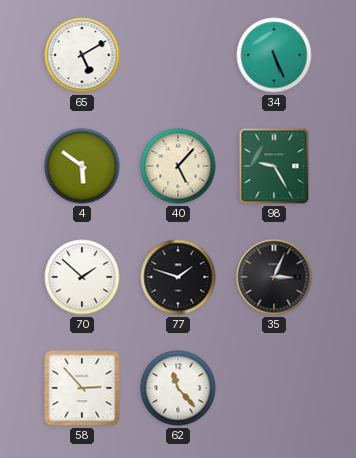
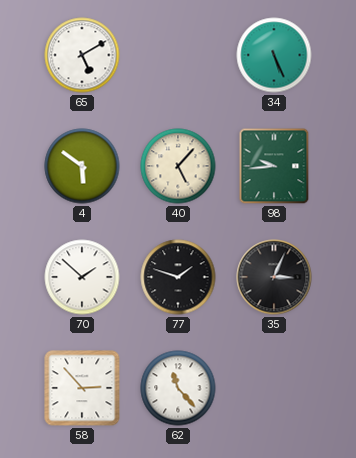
98: 9:25 -> 9:44
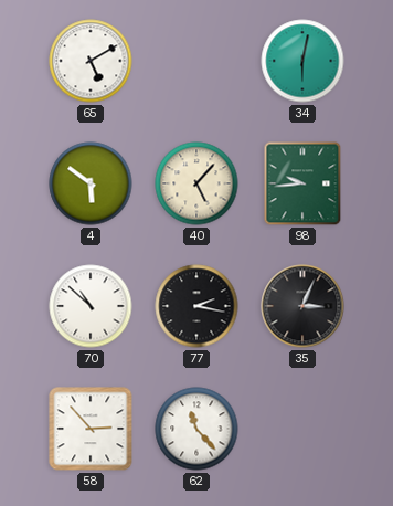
34: 5:26 -> 6:02
70: 1:52 -> 10:52
77: 1:48 -> 2:17
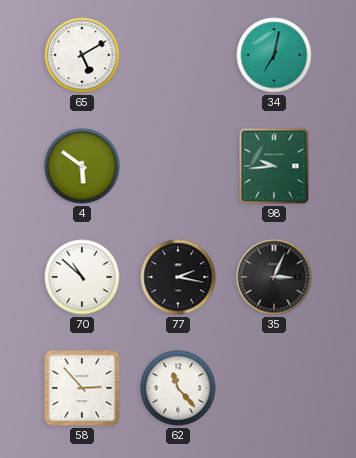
34: 6:02 -> 7:02
40: 5:07 -> none
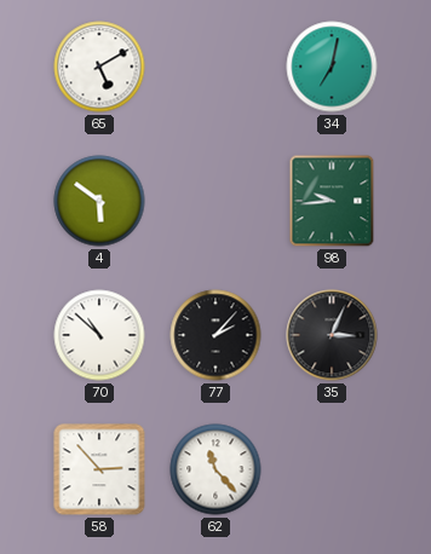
77: 2:17 -> 2:07
